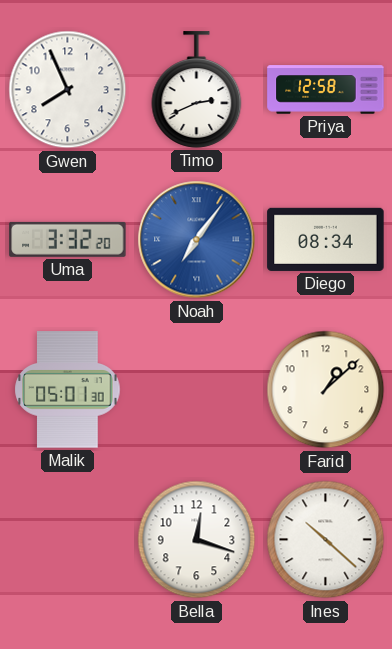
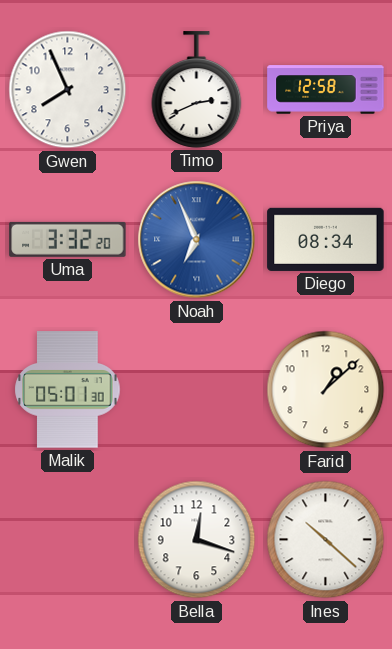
Noah: 7:06 -> 6:56
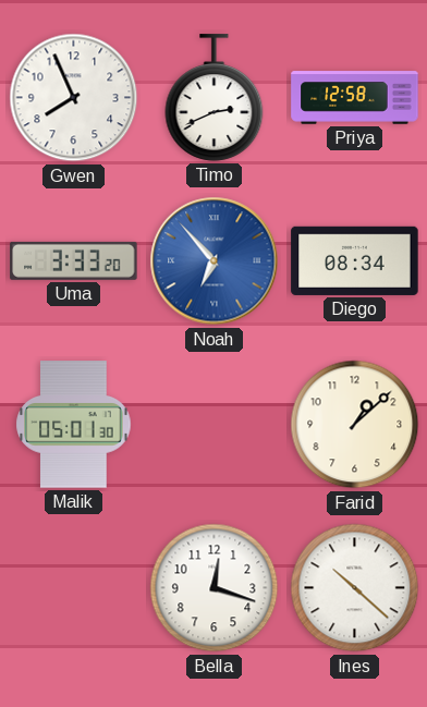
Uma: 3:32 -> 3:33
Noah: 6:56 -> 6:53
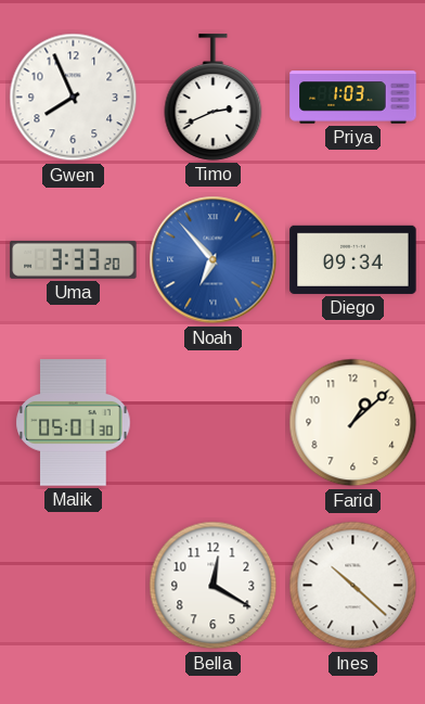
Priya: 12:58 -> 1:03
Diego: 08:34 -> 09:34
Bella: 12:18 -> 12:20
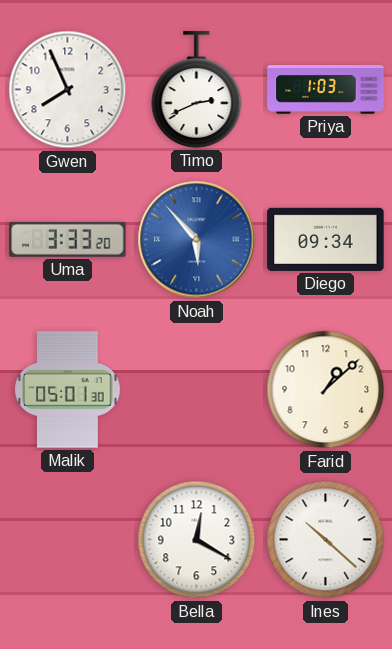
Noah: 6:53 -> 5:53
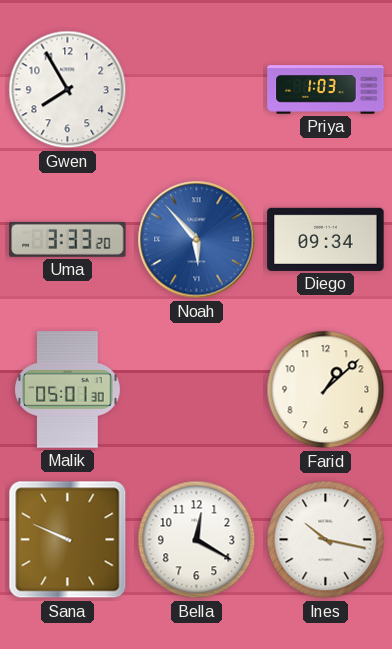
Gwen: 7:56 -> 7:55
Timo: 2:41 -> none
Sana: none -> 9:49
Ines: 10:22 -> 10:17
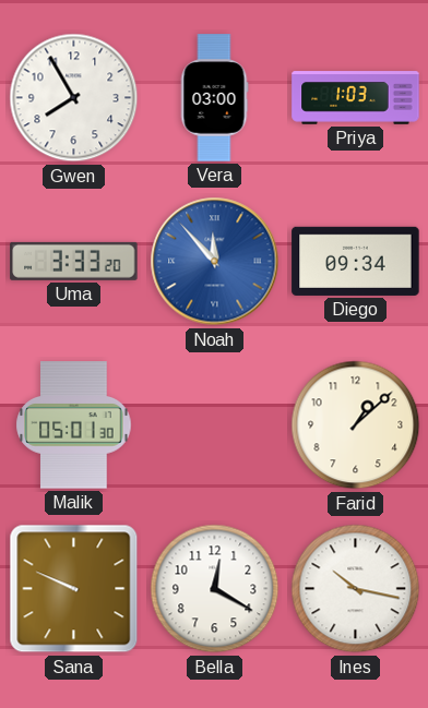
Vera: none -> 03:00
Noah: 5:53 -> 11:53
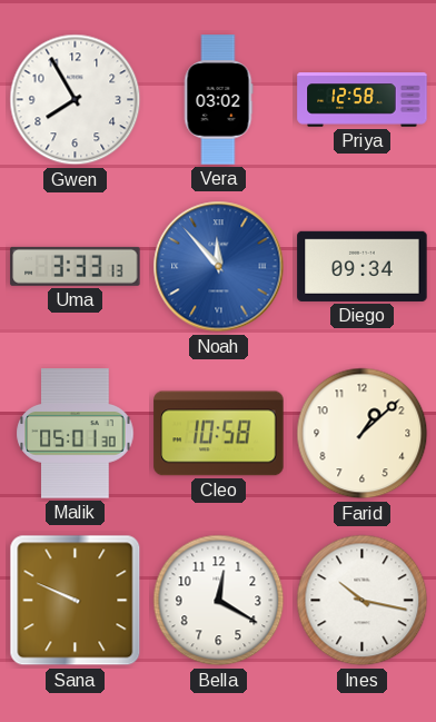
Vera: 03:00 -> 03:02
Priya: 1:03 -> 12:58
Uma: 3:33:20 -> 3:33:13
Cleo: none -> 10:58
